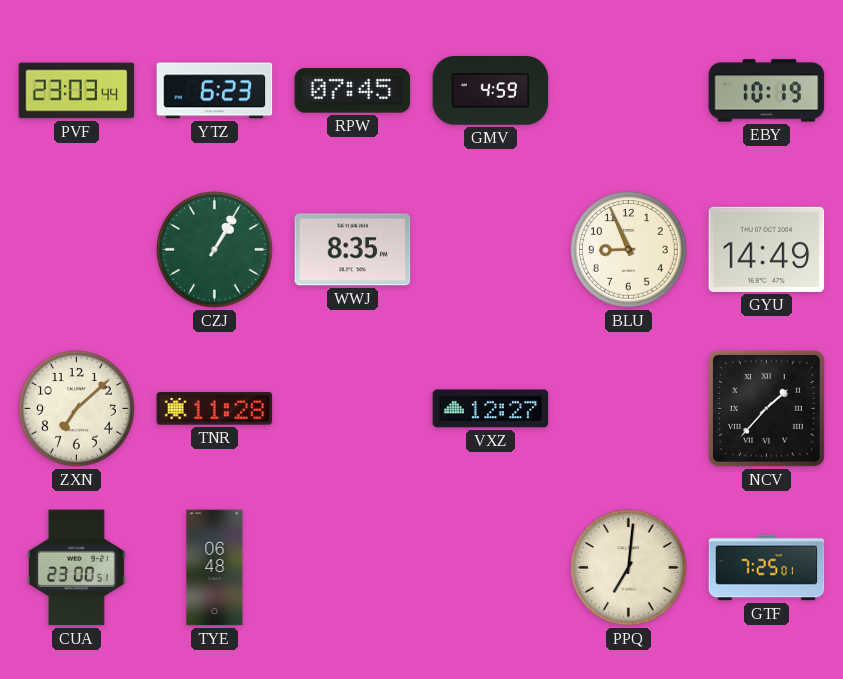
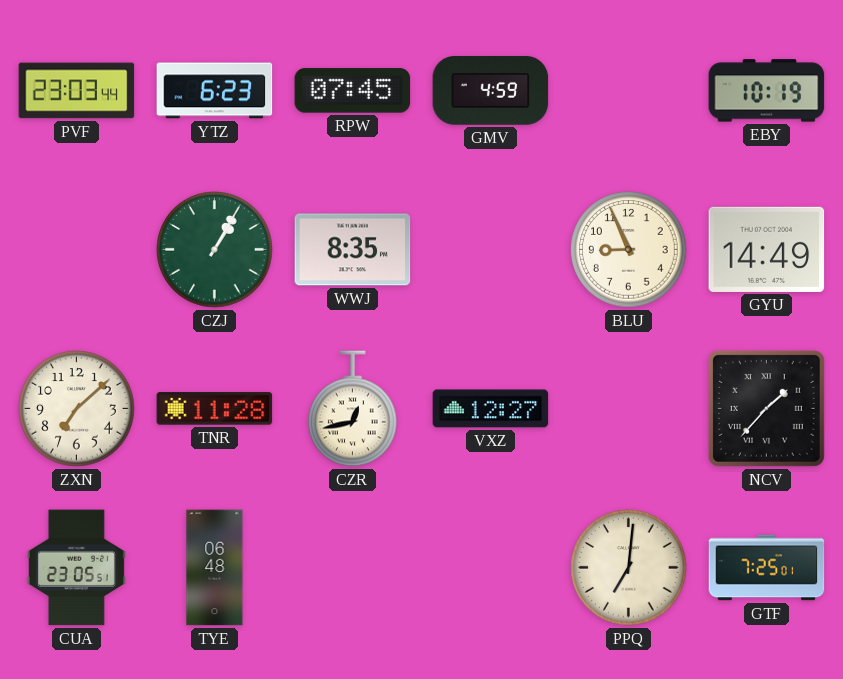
CZR: none -> 12:43
CUA: 23:00 -> 23:05
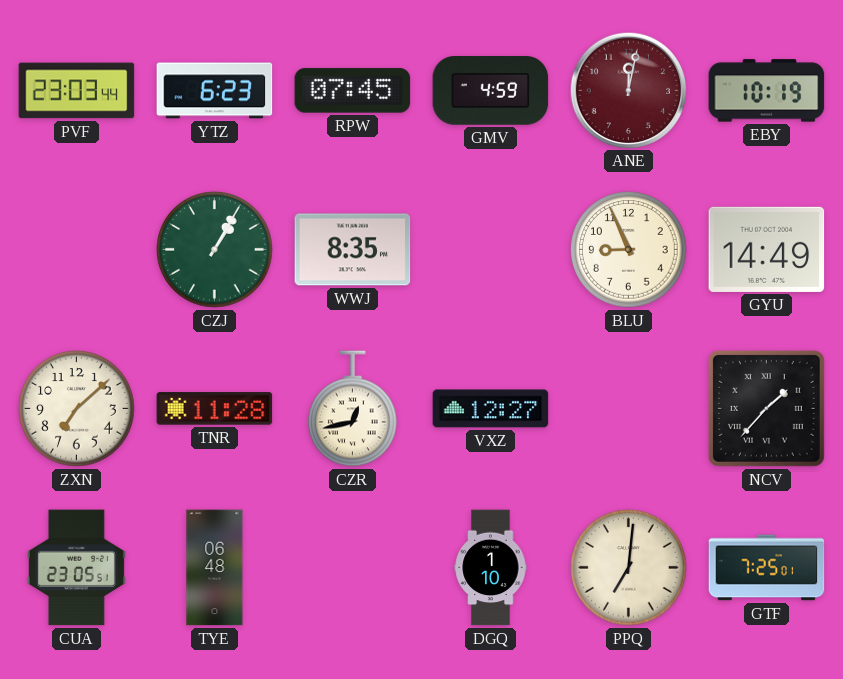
ANE: none -> 12:02
DGQ: none -> 1:10
